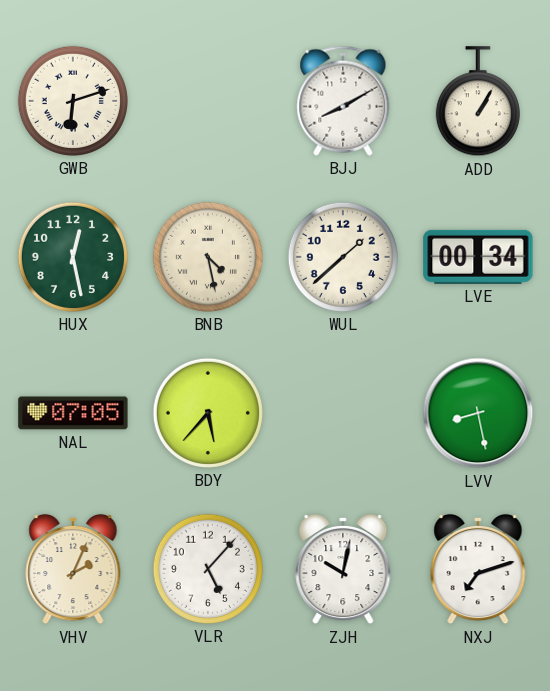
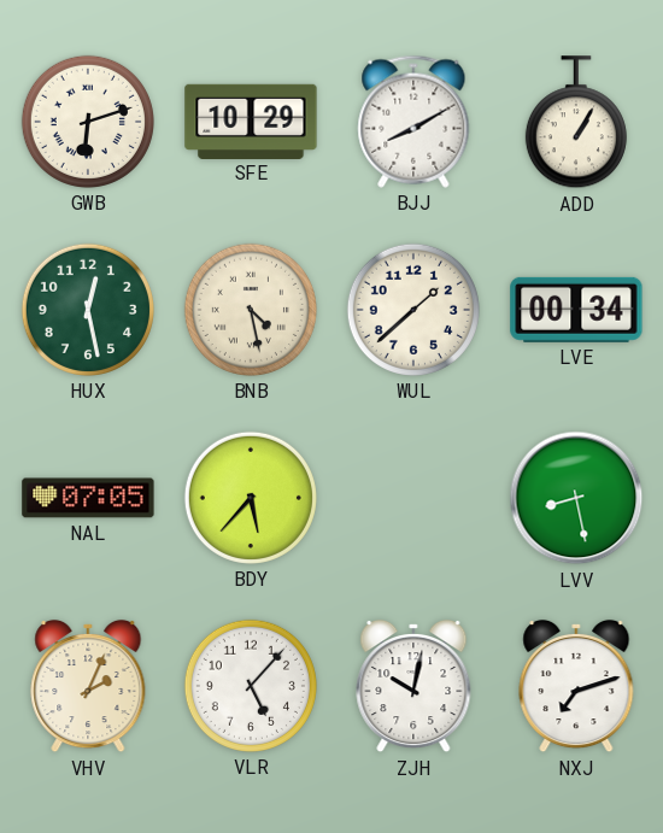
SFE: none -> 10:29
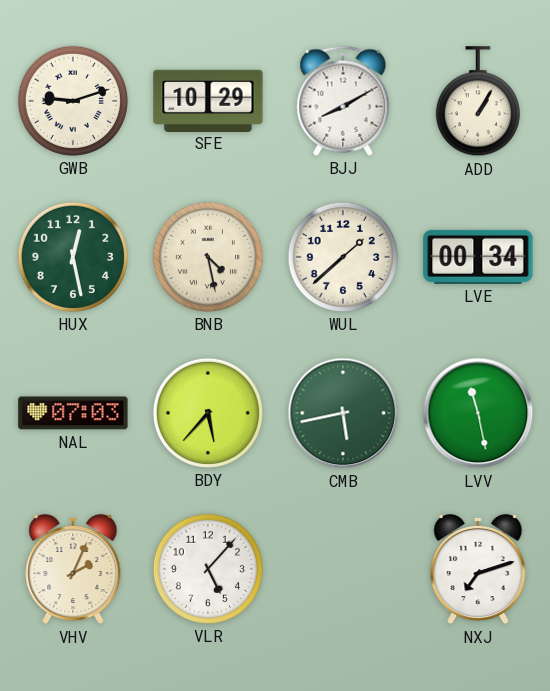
GWB: 6:12 -> 9:12
NAL: 07:05 -> 07:03
CMB: none -> 5:43
LVV: 8:28 -> 11:28
ZJH: 10:02 -> none
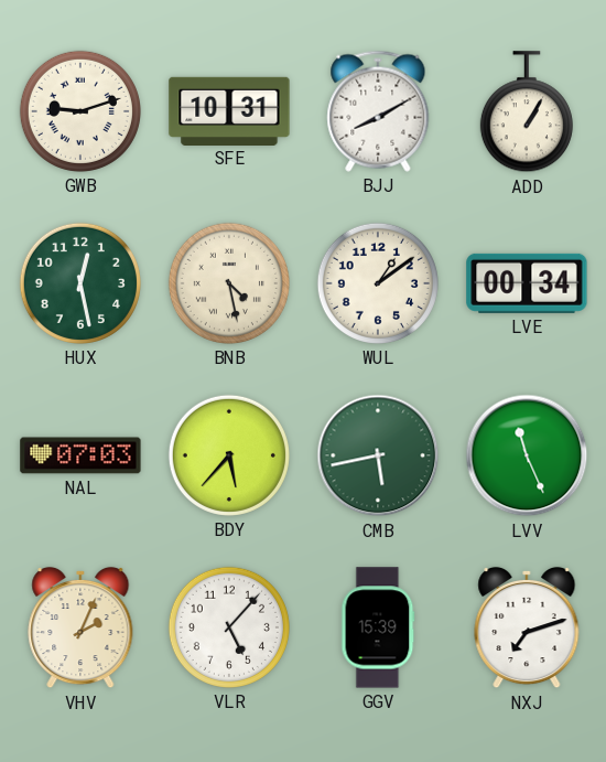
SFE: 10:29 -> 10:31
WUL: 1:38 -> 1:09
LVV: 11:28 -> 11:26
GGV: none -> 15:39
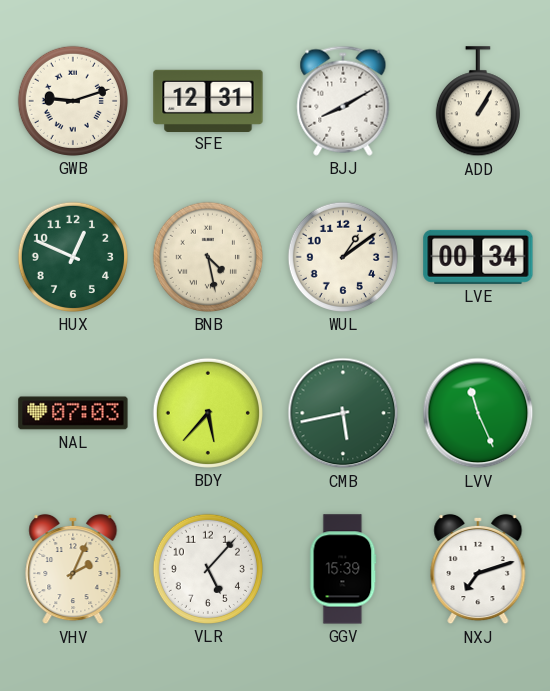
SFE: 10:31 -> 12:31
HUX: 12:28 -> 12:49
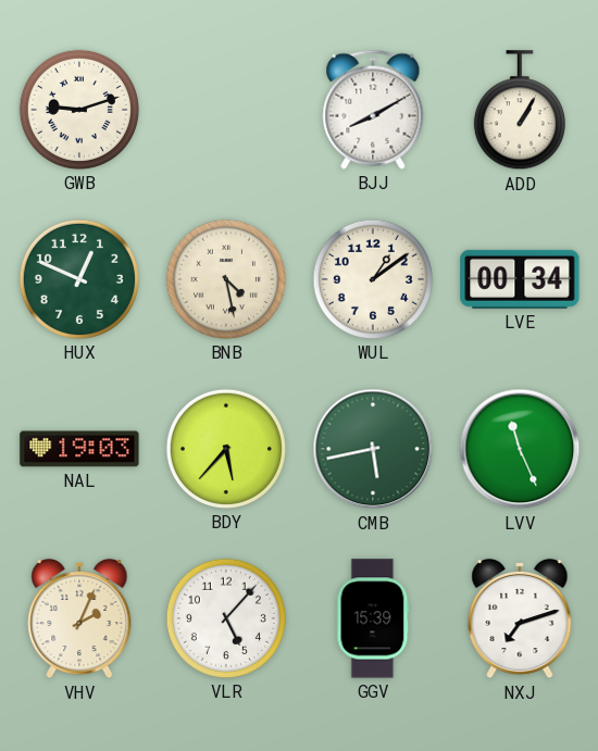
SFE: 12:31 -> none
NAL: 07:03 -> 19:03
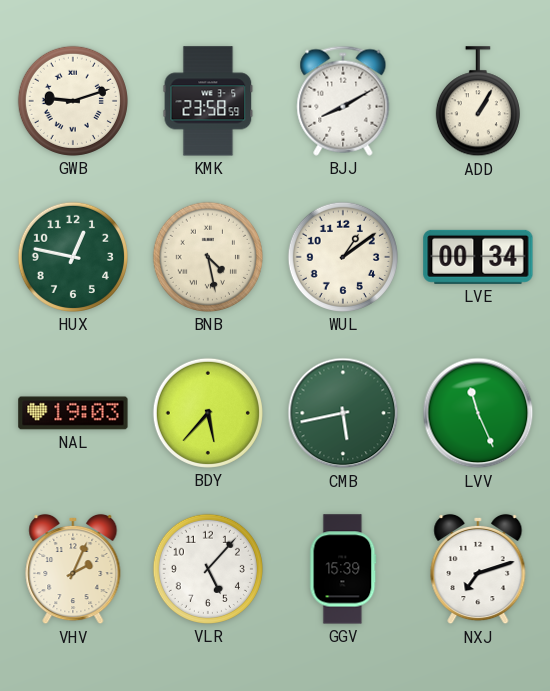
KMK: none -> 23:58
HUX: 12:49 -> 12:47
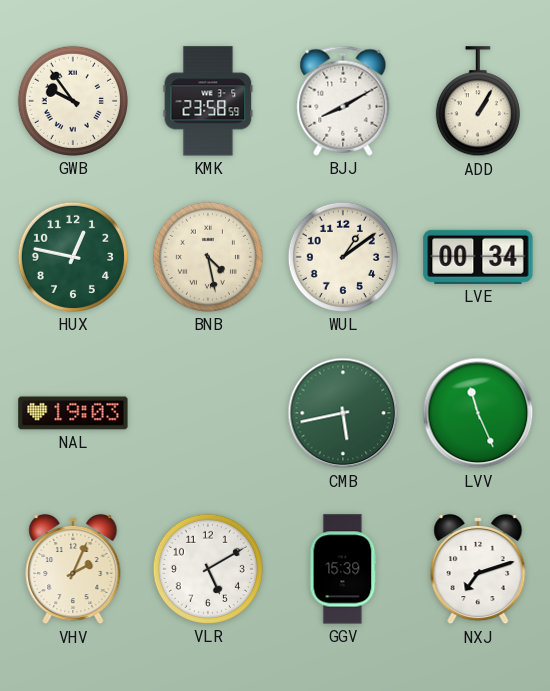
GWB: 9:12 -> 9:54
BDY: 5:37 -> none
VLR: 5:07 -> 5:10
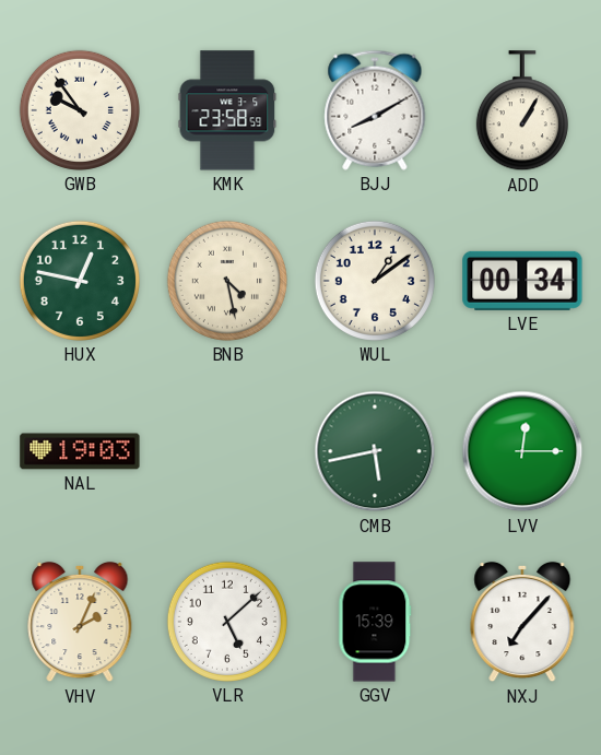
LVV: 11:26 -> 12:15
VLR: 5:10 -> 5:08
NXJ: 7:12 -> 7:07
